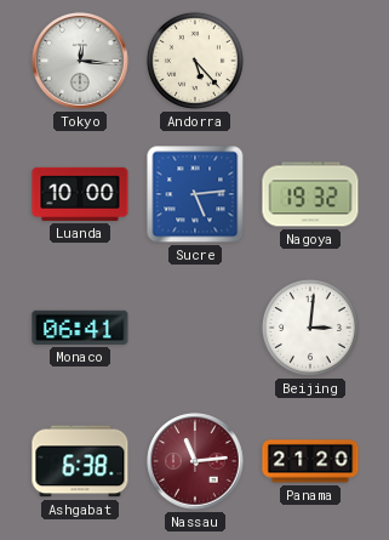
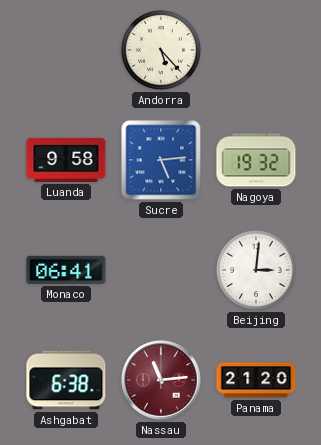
Tokyo: 12:16 -> none
Luanda: 10:00 -> 9:58
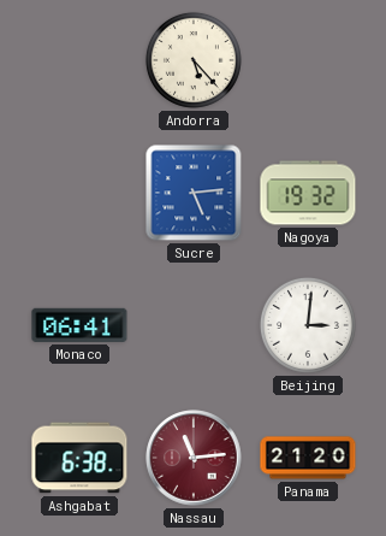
Luanda: 9:58 -> none
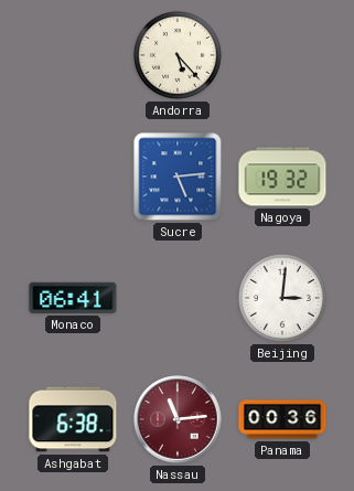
Panama: 21:20 -> 00:36
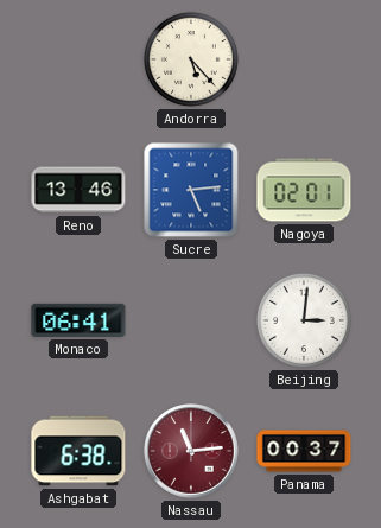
Reno: none -> 13:46
Nagoya: 19:32 -> 02:01
Panama: 00:36 -> 00:37
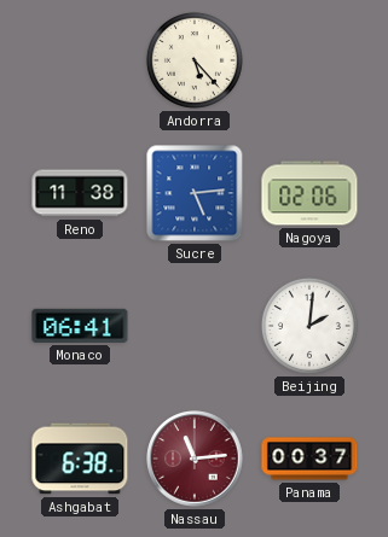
Reno: 13:46 -> 11:38
Nagoya: 02:01 -> 02:06
Beijing: 3:01 -> 2:01
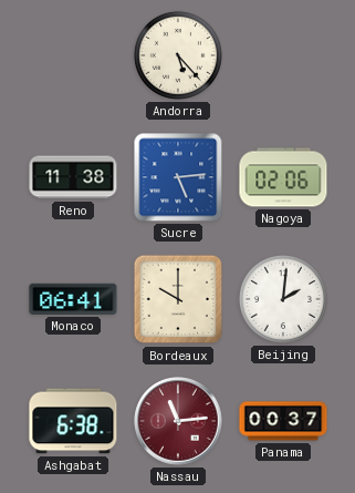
Bordeaux: none -> 10:00
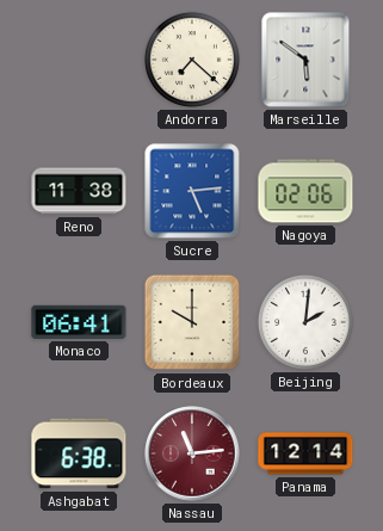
Andorra: 5:23 -> 7:22
Marseille: none -> 5:51
Panama: 00:37 -> 12:14
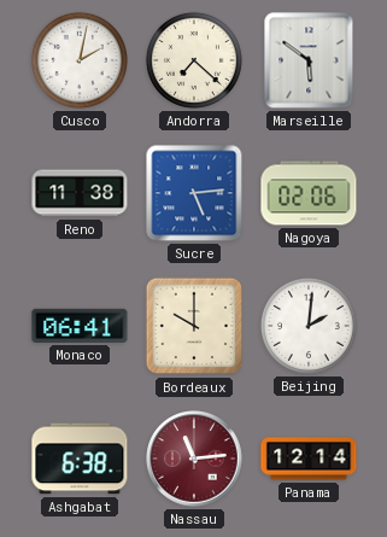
Cusco: none -> 2:02
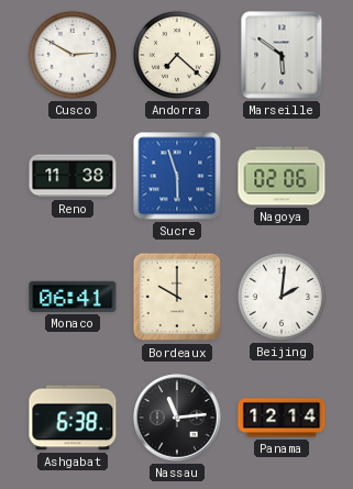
Cusco: 2:02 -> 2:50
Sucre: 5:14 -> 5:57
Nassau dial: burgundy -> black
